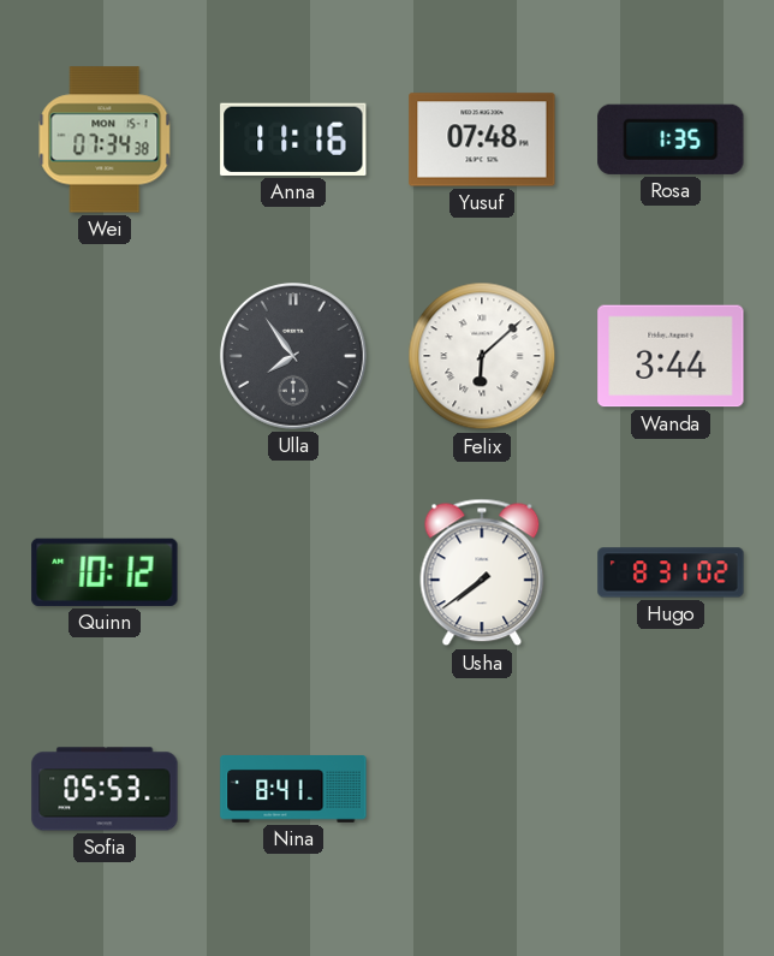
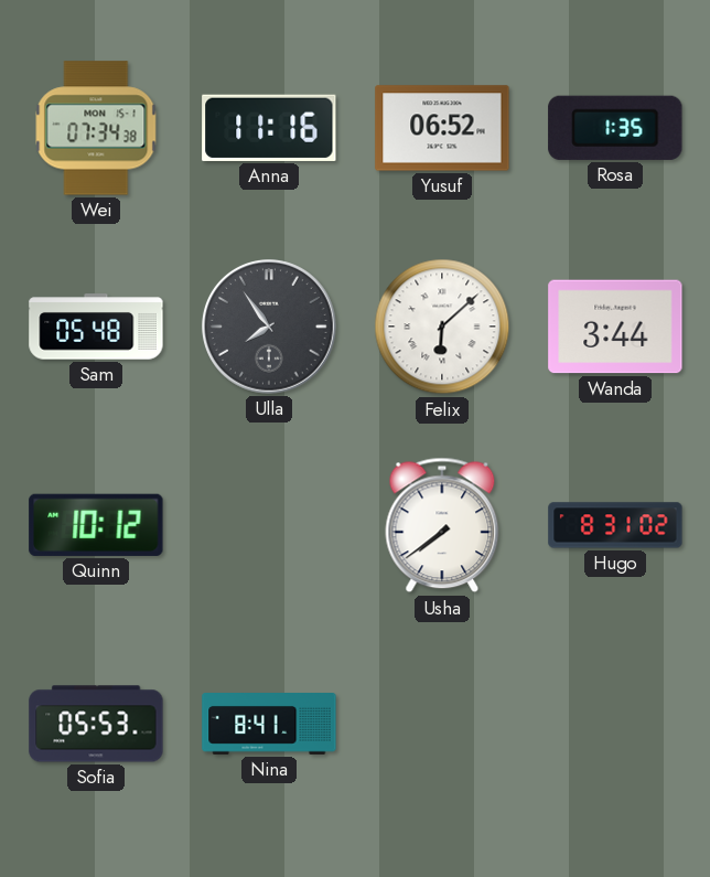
Yusuf: 07:48 -> 06:52
Sam: none -> 05:48
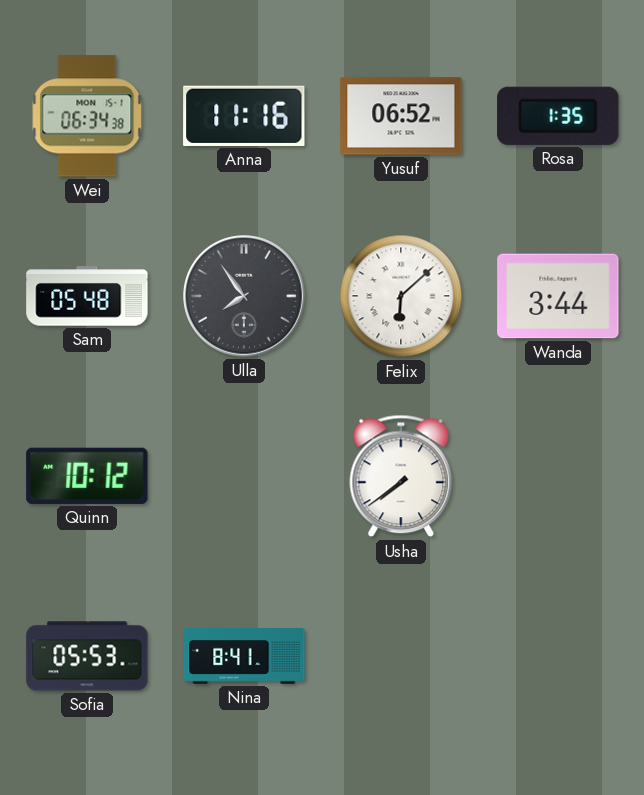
Wei: 07:34 -> 06:34
Hugo: 8:31 -> none
